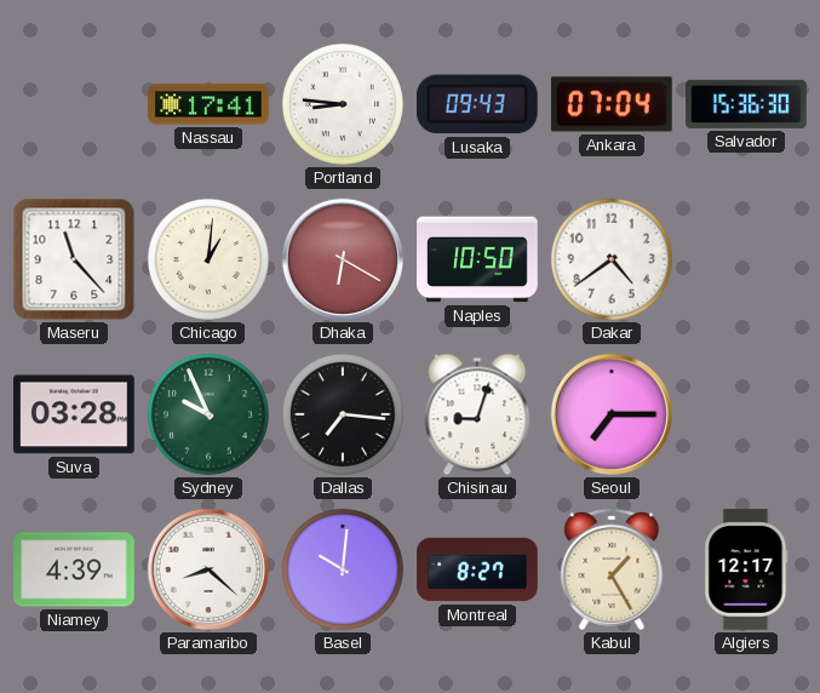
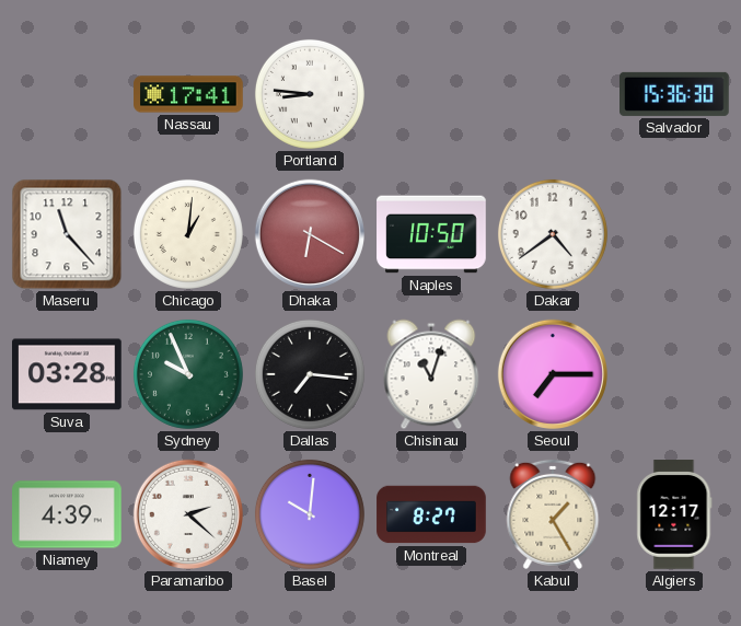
Lusaka: 09:43 -> none
Ankara: 07:04 -> none
Chisinau: 9:03 -> 11:03
Paramaribo: 8:22 -> 2:22
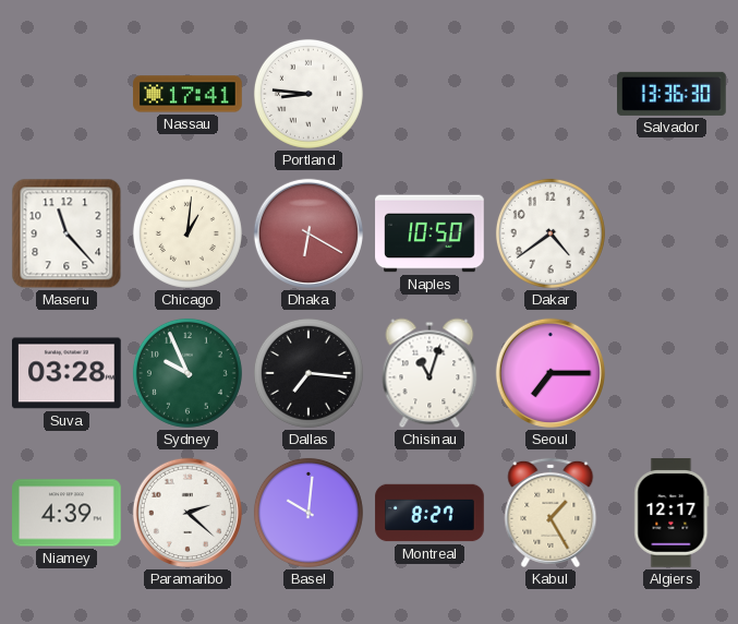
Salvador: 15:36 -> 13:36
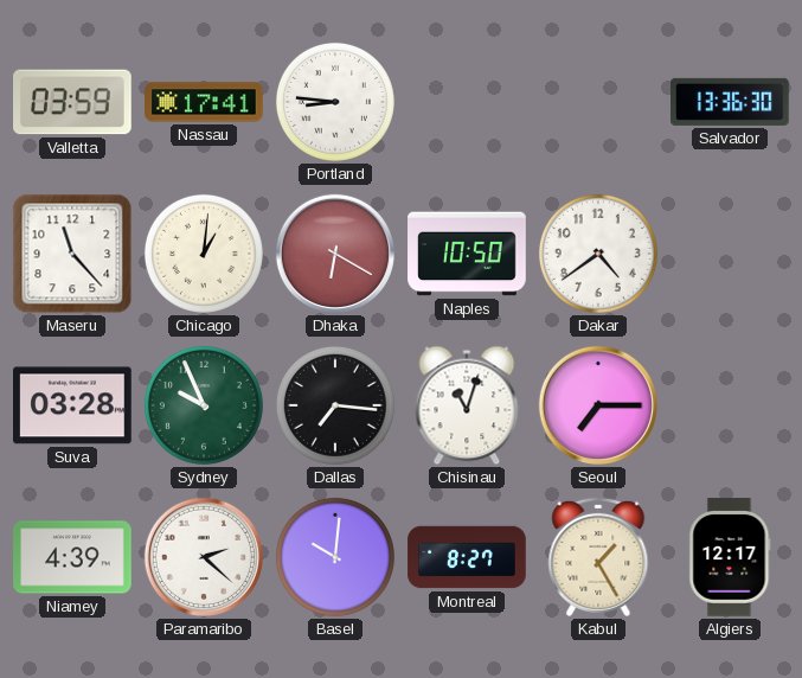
Valletta: none -> 03:59
